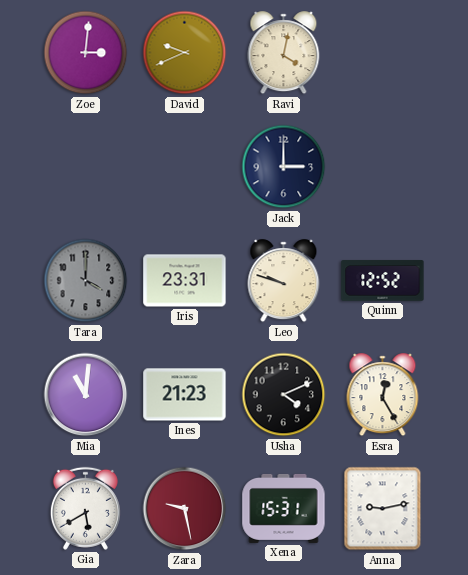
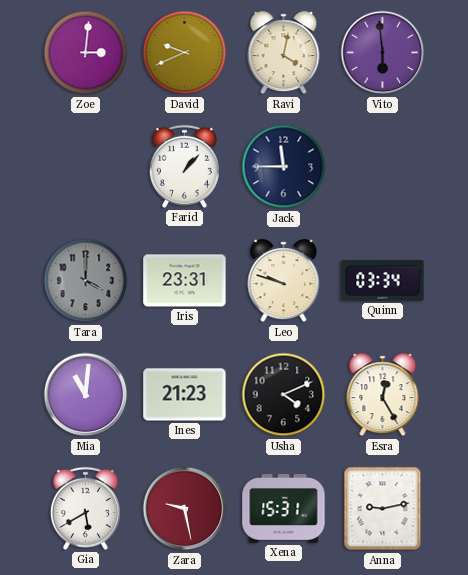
Vito: none -> 5:59
Farid: none -> 1:07
Jack: 3:00 -> 11:45
Quinn: 12:52 -> 03:34
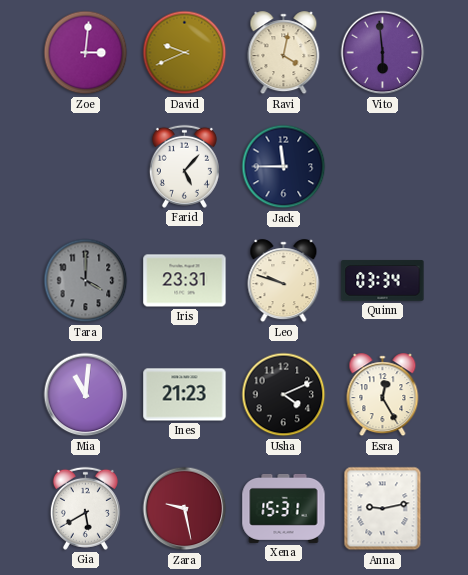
Farid: 1:07 -> 5:07
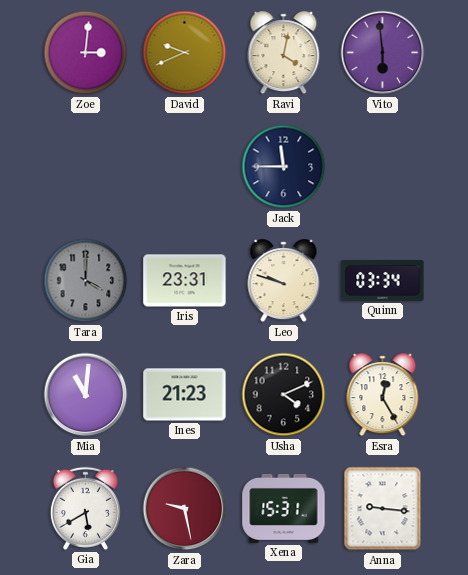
Farid: 5:07 -> none
Anna: 9:13 -> 9:16
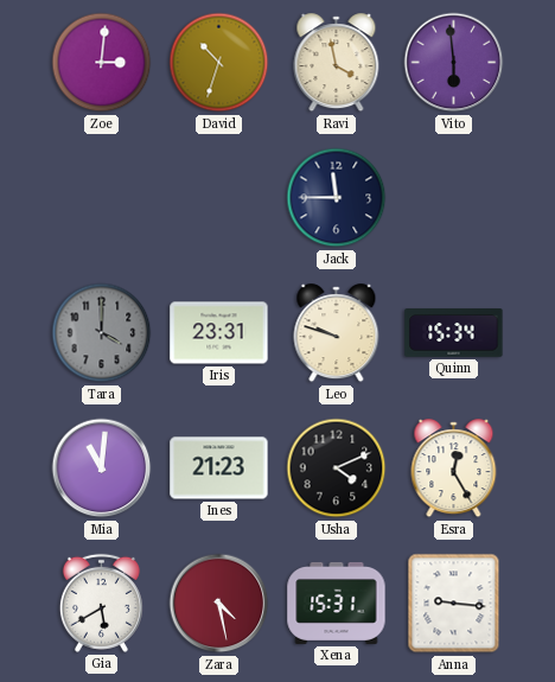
David: 9:41 -> 10:33
Ravi: 4:02 -> 3:58
Quinn: 03:34 -> 15:34
Zara: 9:28 -> 4:28
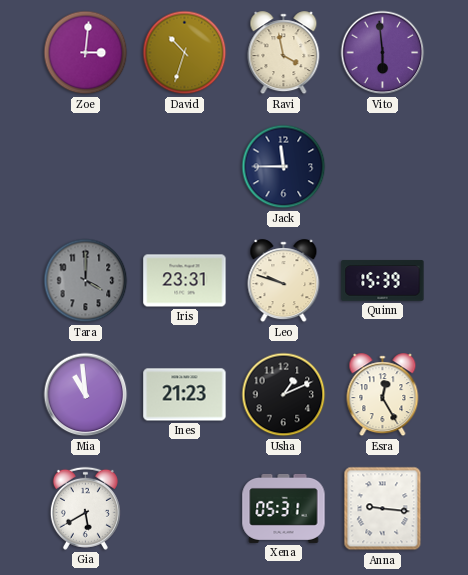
Quinn: 15:34 -> 15:39
Mia: 11:01 -> 10:59
Usha: 4:11 -> 1:11
Zara: 4:28 -> none
Xena: 15:31 -> 05:31
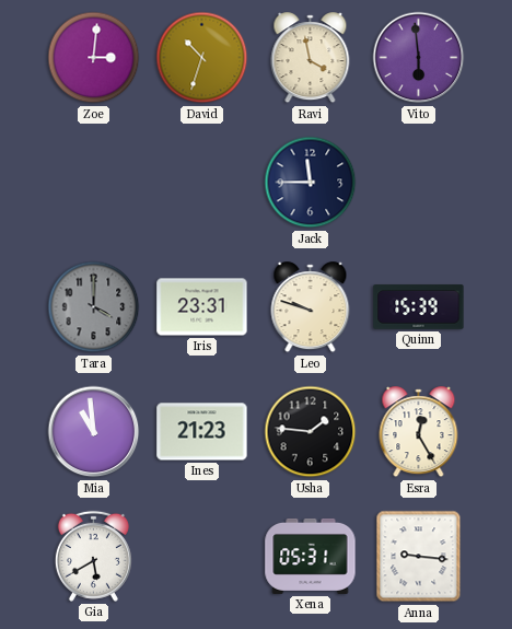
Usha: 1:11 -> 1:46
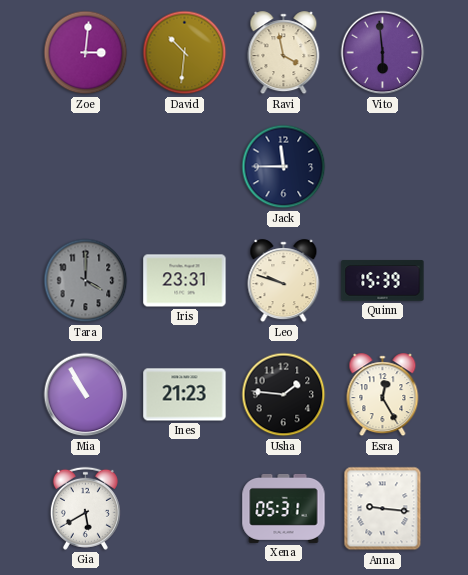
David: 10:33 -> 10:31
Mia: 10:59 -> 10:55
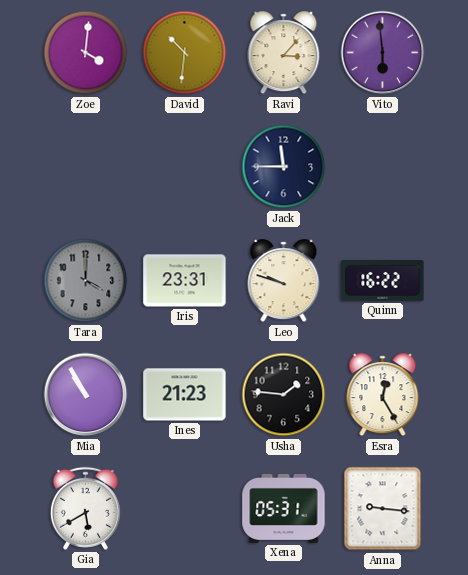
Zoe: 3:01 -> 4:01
Ravi: 3:58 -> 3:07
Quinn: 15:39 -> 16:22
